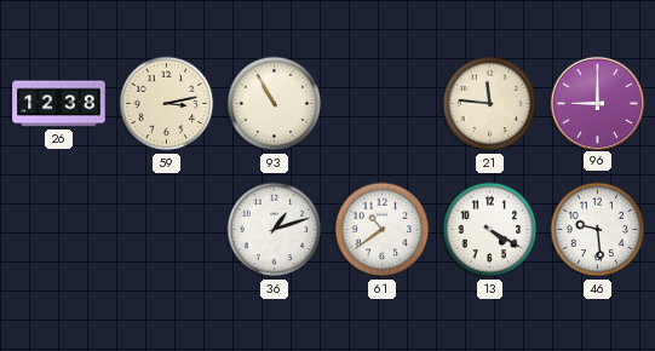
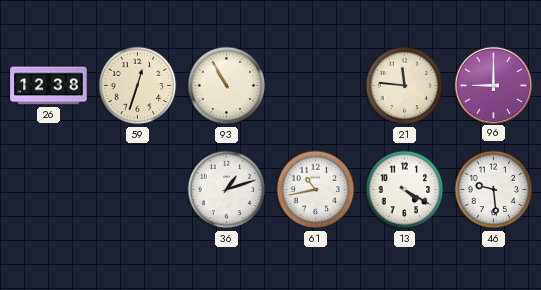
59: 3:13 -> 12:33
61: 10:39 -> 10:43
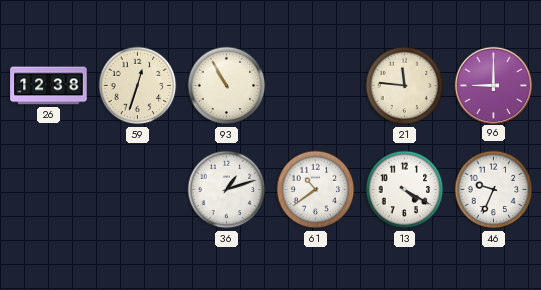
61: 10:43 -> 10:39
46: 9:29 -> 9:34
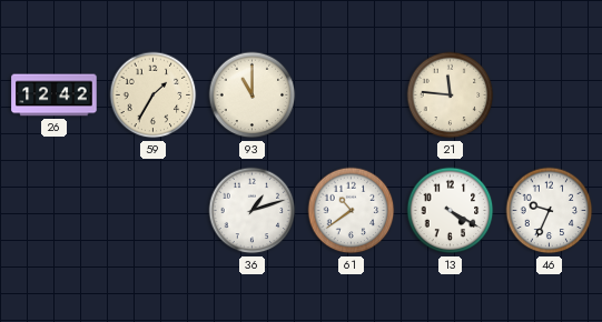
26: 12:38 -> 12:42
59: 12:33 -> 1:35
93: 10:55 -> 11:00
96: 9:00 -> none
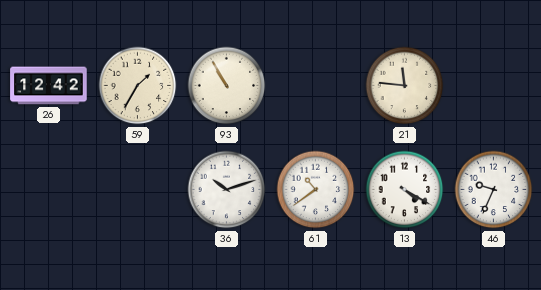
93: 11:00 -> 10:55
36: 1:12 -> 10:12
